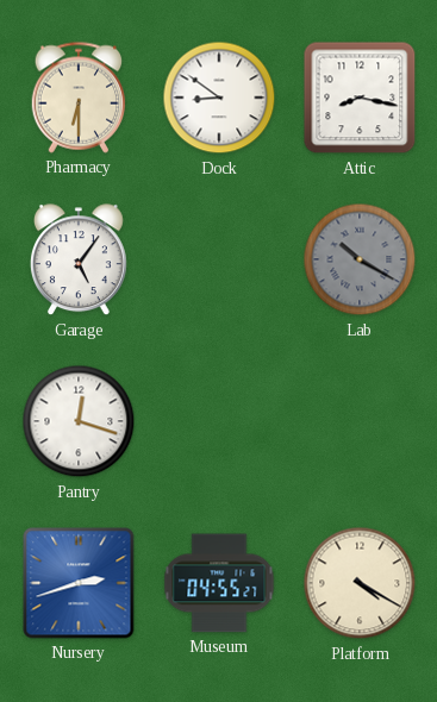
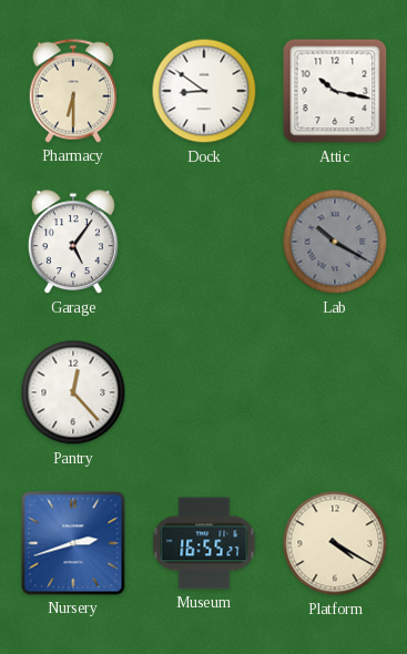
Attic: 8:17 -> 10:17
Pantry: 12:18 -> 12:23
Museum: 04:55 -> 16:55
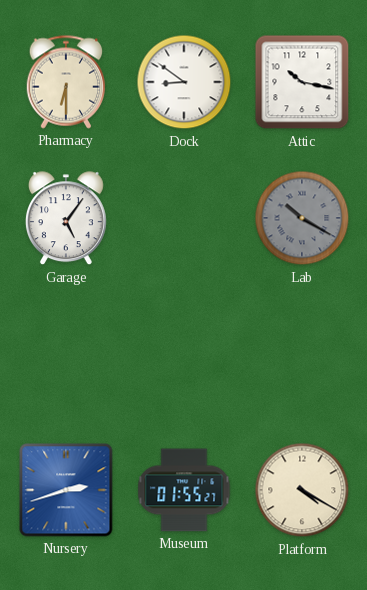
Pantry: 12:23 -> none
Museum: 16:55 -> 01:55
